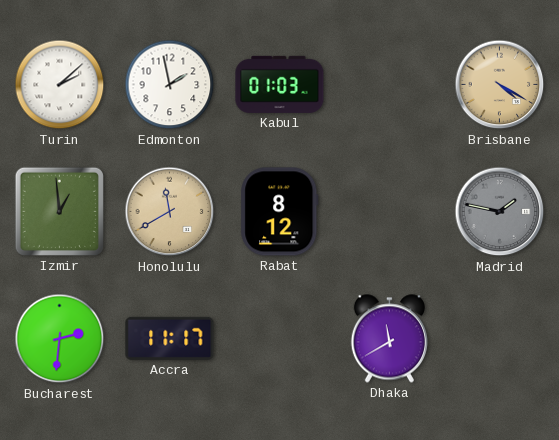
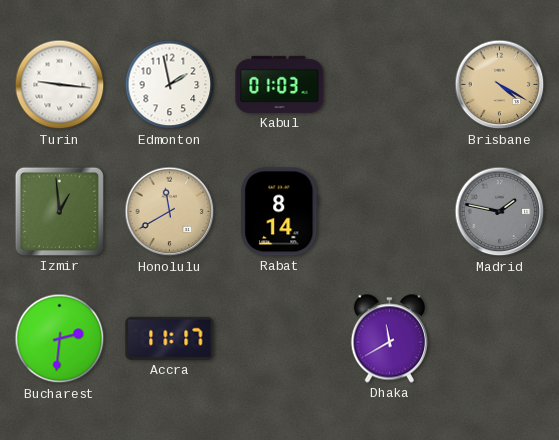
Turin: 2:08 -> 9:16
Rabat: 8:12 -> 8:14
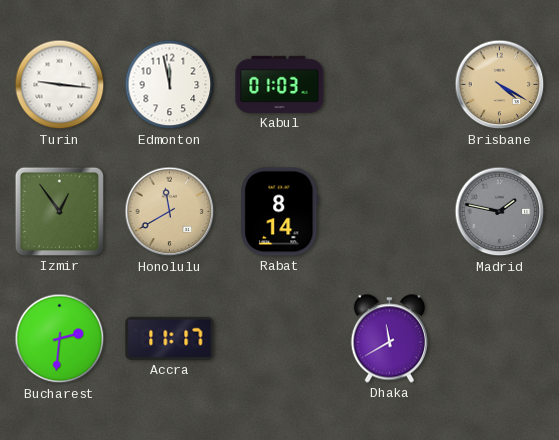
Edmonton: 1:58 -> 11:58
Izmir: 12:59 -> 12:54
